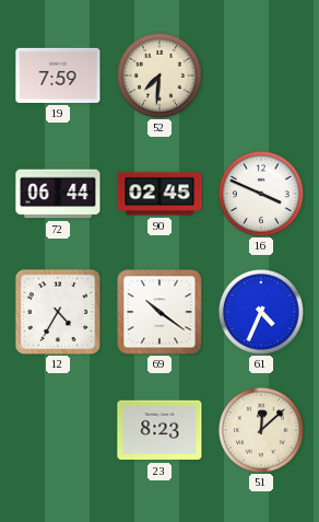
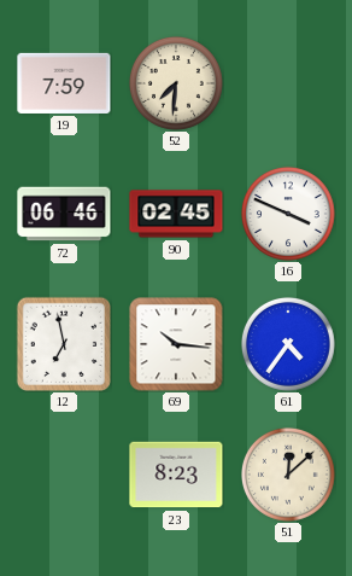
72: 06:44 -> 06:46
12: 4:35 -> 6:58
69: 10:21 -> 10:16
61: 4:34 -> 4:36
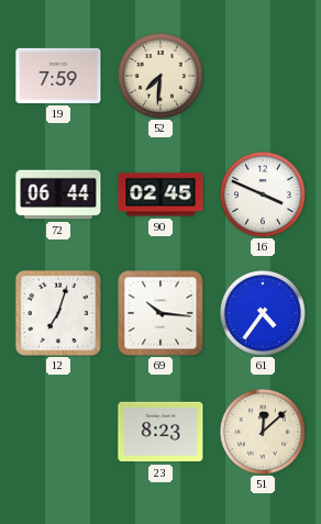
72: 06:46 -> 06:44
12: 6:58 -> 7:03
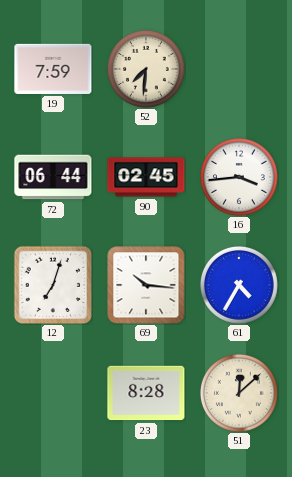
16: 3:49 -> 3:44
61: 4:36 -> 4:35
23: 8:23 -> 8:28
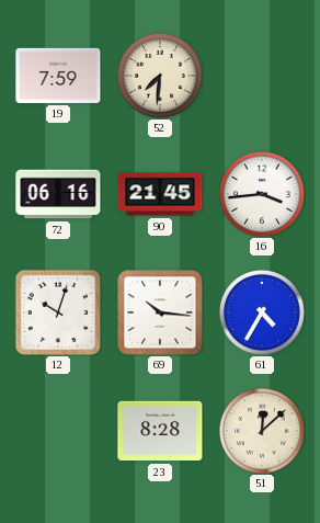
72: 06:44 -> 06:16
90: 02:45 -> 21:45
12: 7:03 -> 10:03
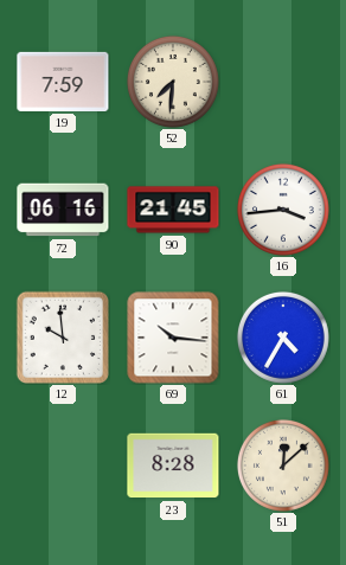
12: 10:03 -> 9:59
